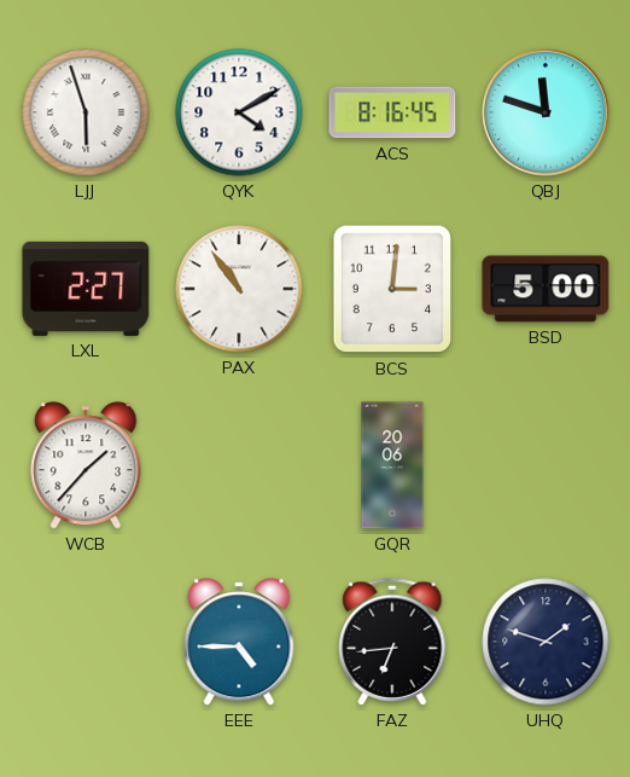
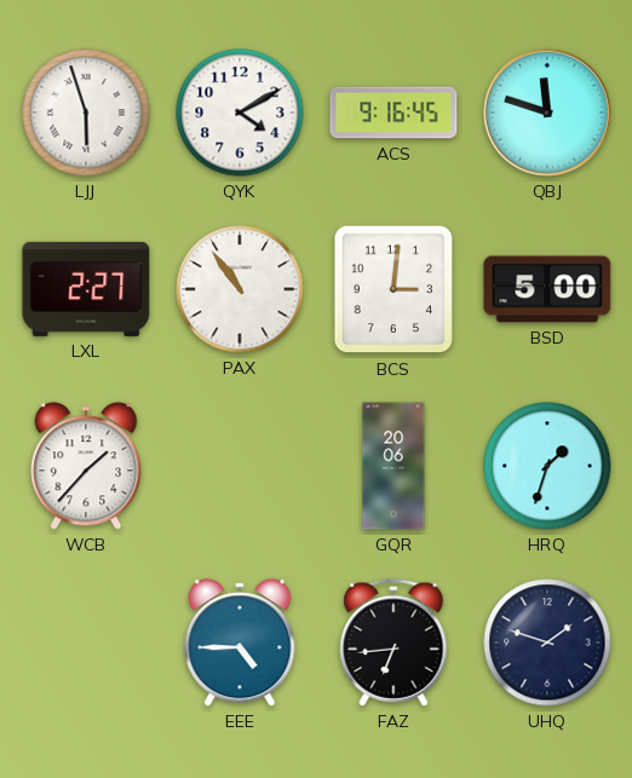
ACS: 8:16 -> 9:16
HRQ: none -> 1:33
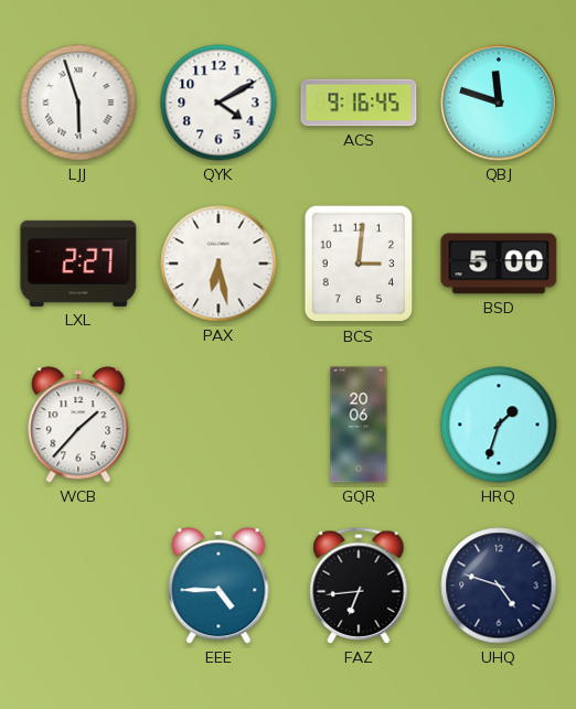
PAX: 10:54 -> 6:28
UHQ: 1:48 -> 4:48
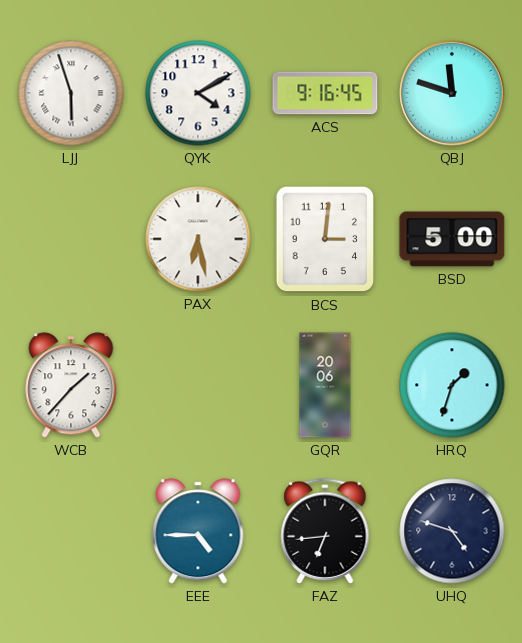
LXL: 2:27 -> none
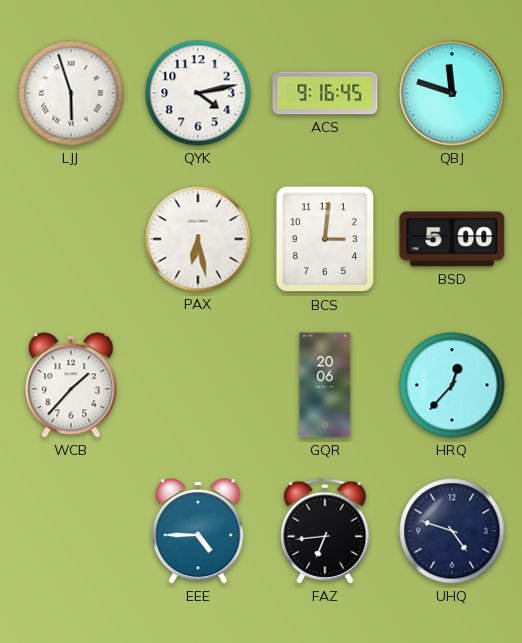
QYK: 4:10 -> 4:13
HRQ: 1:33 -> 12:37
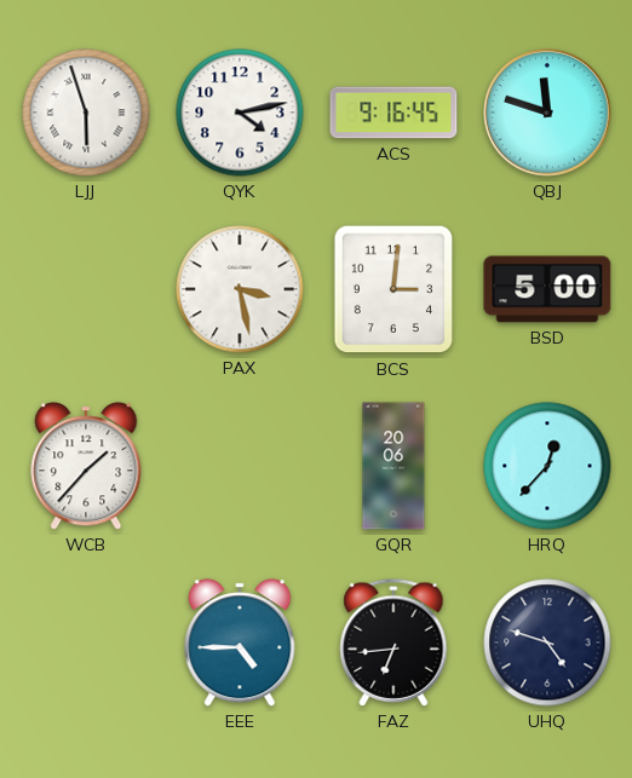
PAX: 6:28 -> 3:28
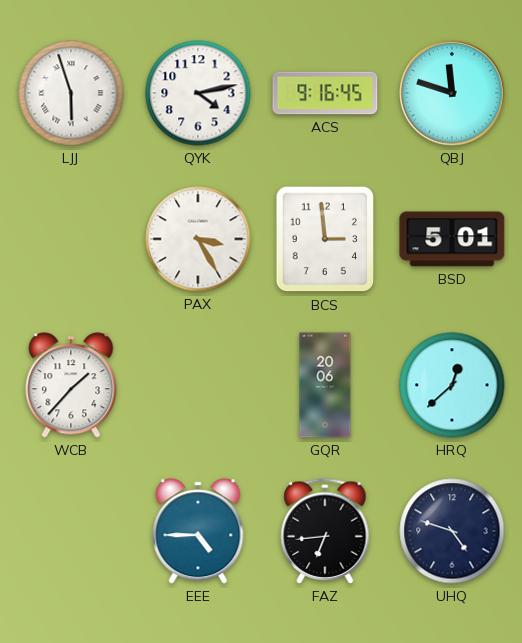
PAX: 3:28 -> 3:25
BCS: 3:01 -> 2:59
BSD: 5:00 -> 5:01
HRQ: 12:37 -> 12:38
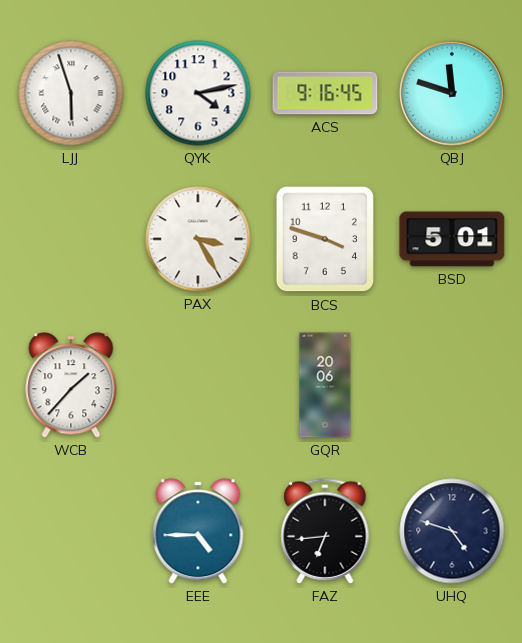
BCS: 2:59 -> 3:48
HRQ: 12:38 -> none
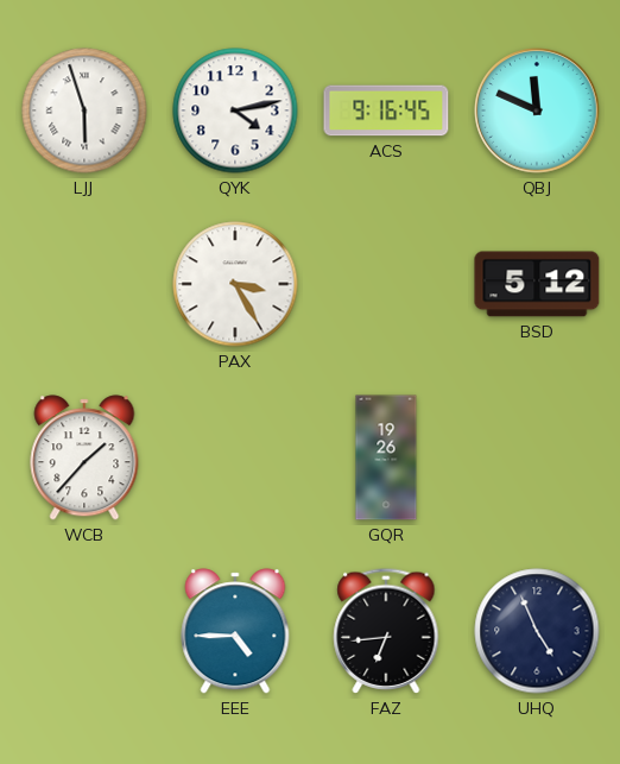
QBJ: 11:48 -> 11:49
BCS: 3:48 -> none
BSD: 5:01 -> 5:12
GQR: 20:06 -> 19:26
UHQ: 4:48 -> 4:56
